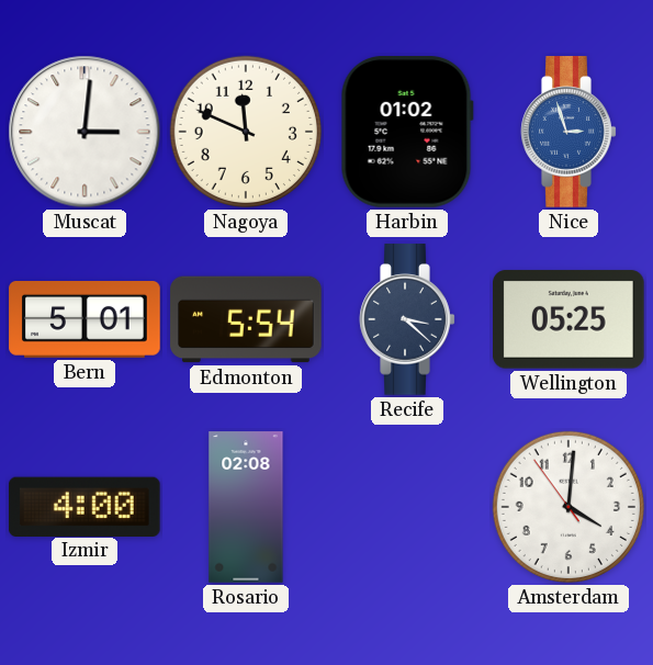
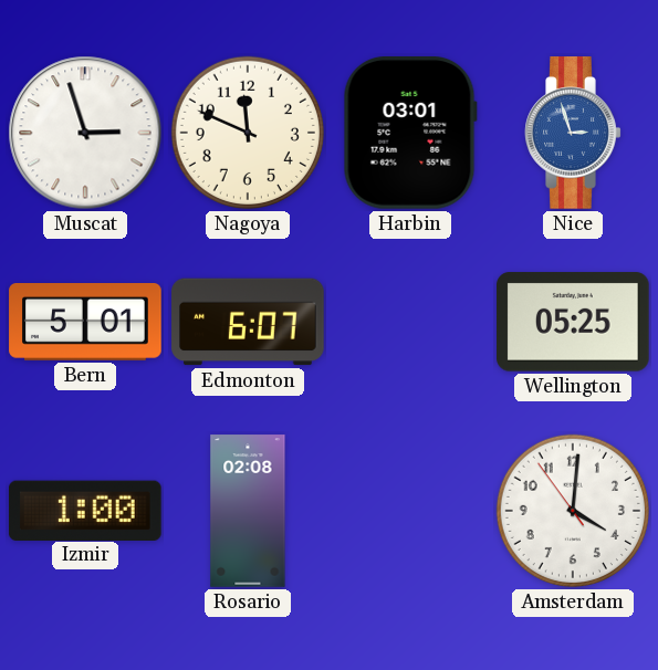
Muscat: 3:01 -> 2:57
Harbin: 01:02 -> 03:01
Edmonton: 5:54 -> 6:07
Recife: 3:22 -> none
Izmir: 4:00 -> 1:00
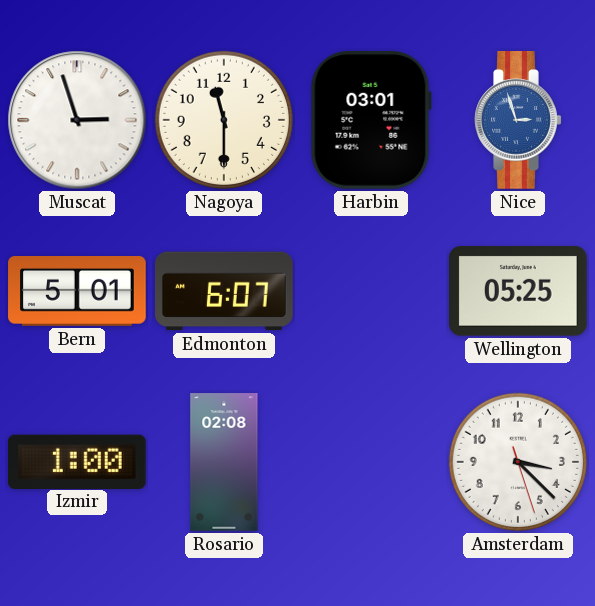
Nagoya: 11:49 -> 11:30
Amsterdam: 4:00 -> 3:22
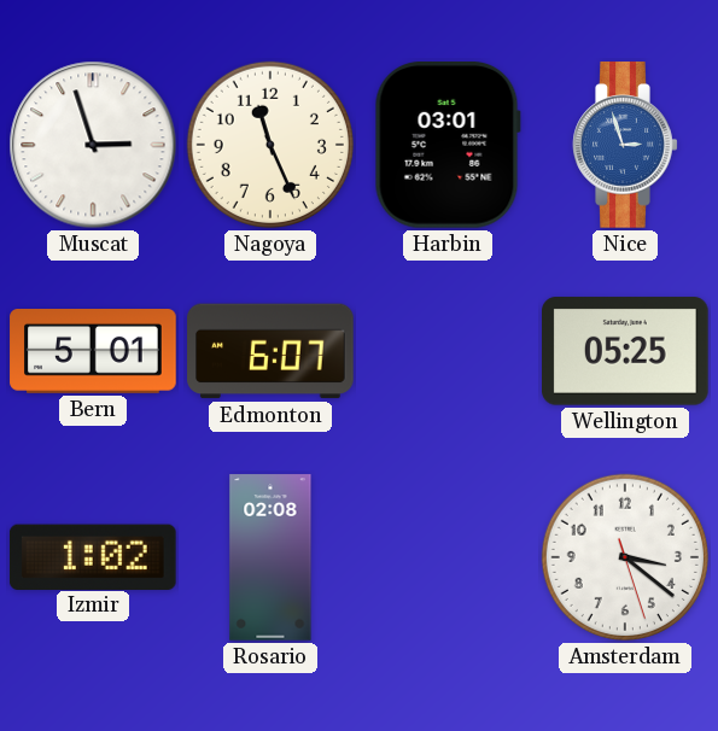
Nagoya: 11:30 -> 11:26
Izmir: 1:00 -> 1:02
Amsterdam: 3:22 -> 3:21
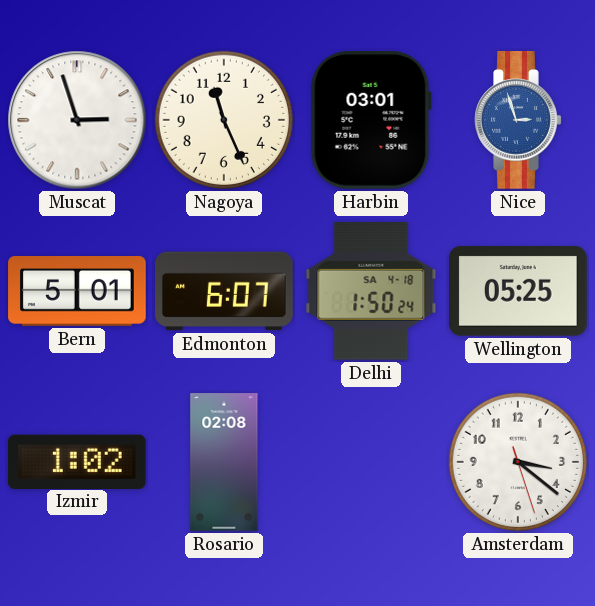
Delhi: none -> 1:50
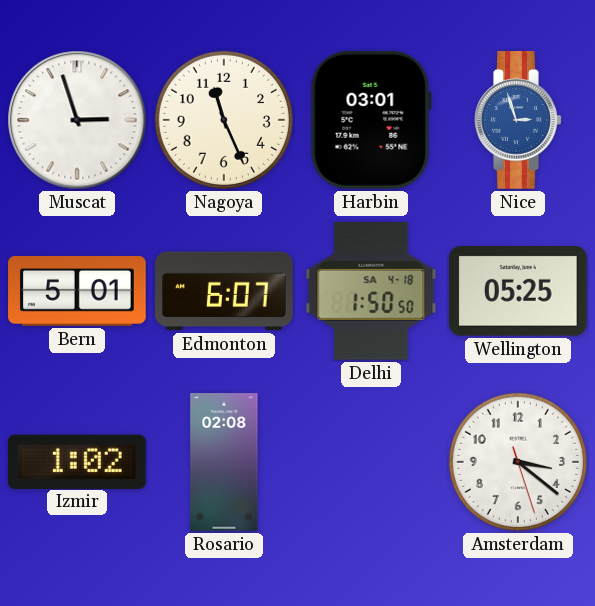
Delhi: 1:50:24 -> 1:50:50
